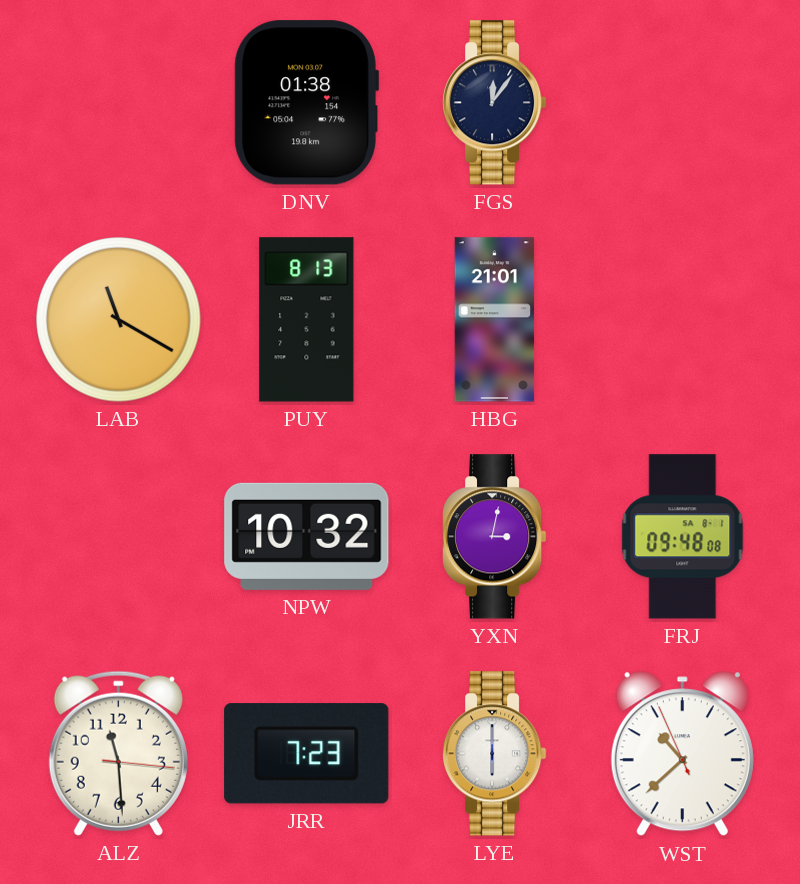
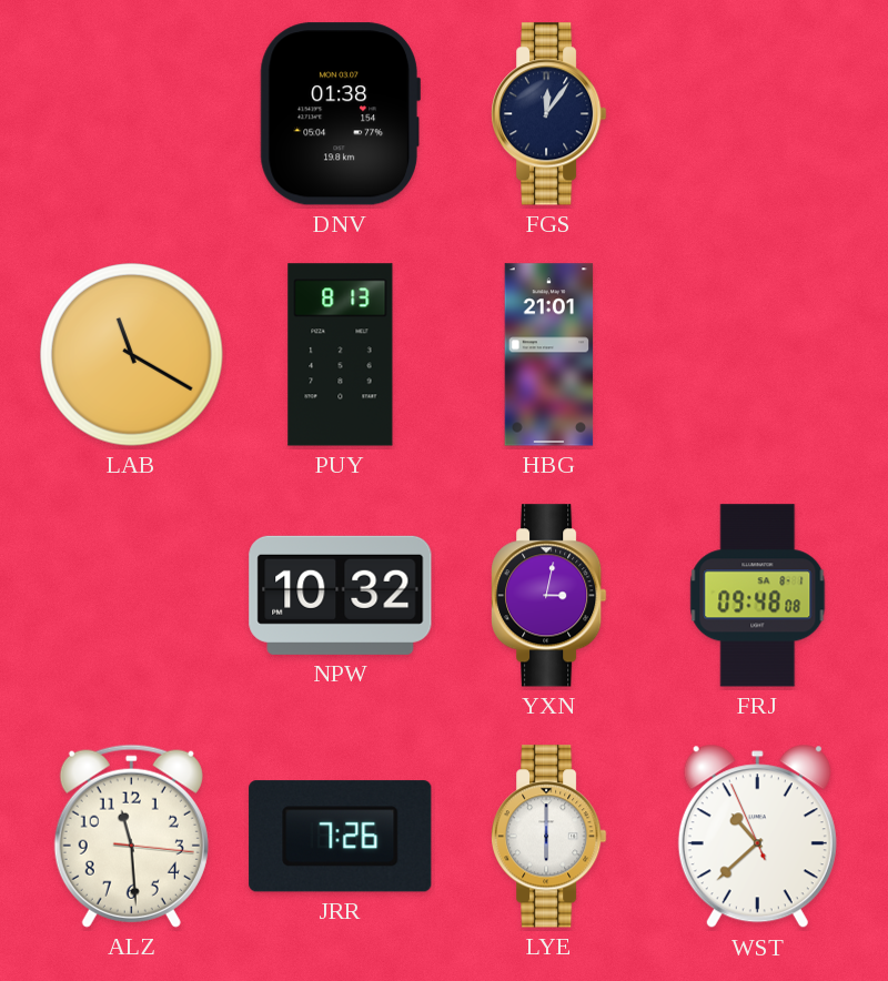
JRR: 7:23 -> 7:26
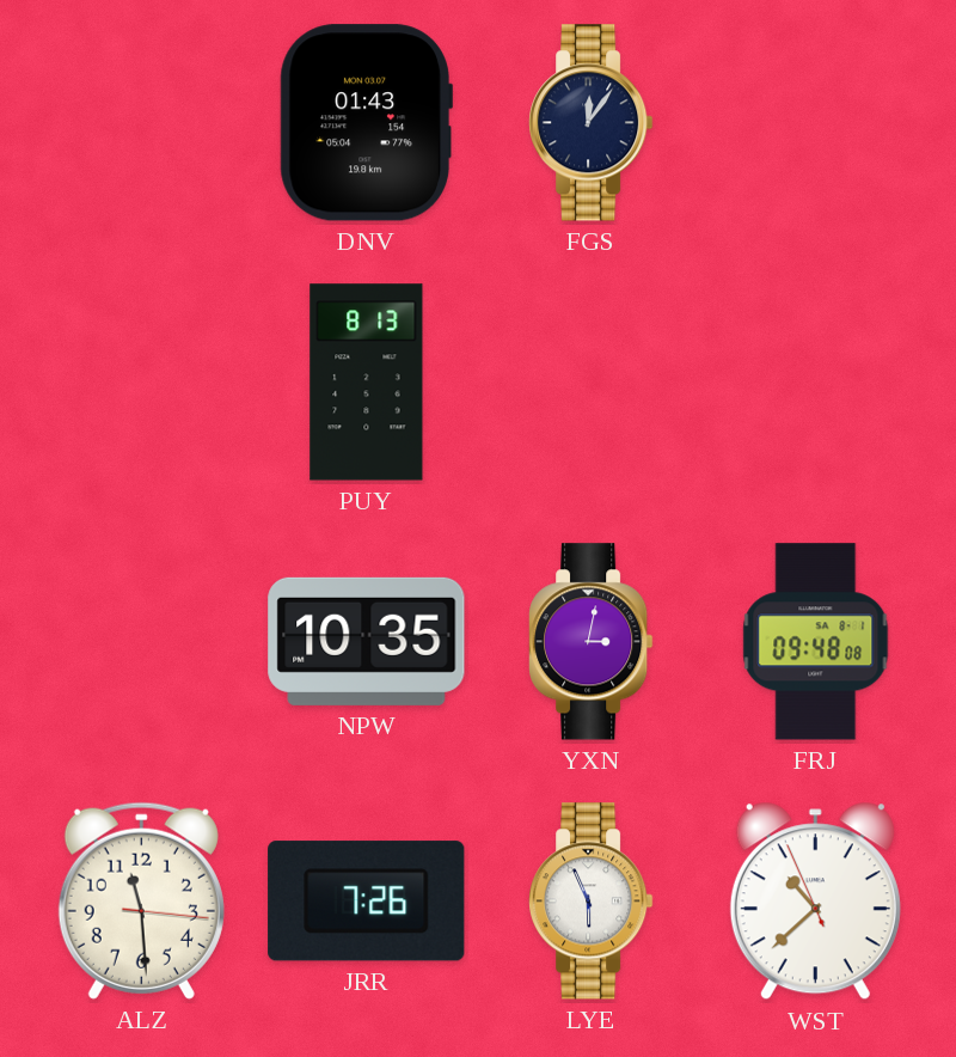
DNV: 01:38 -> 01:43
LAB: 11:20 -> none
HBG: 21:01 -> none
NPW: 10:32 -> 10:35
LYE: 6:00 -> 5:56
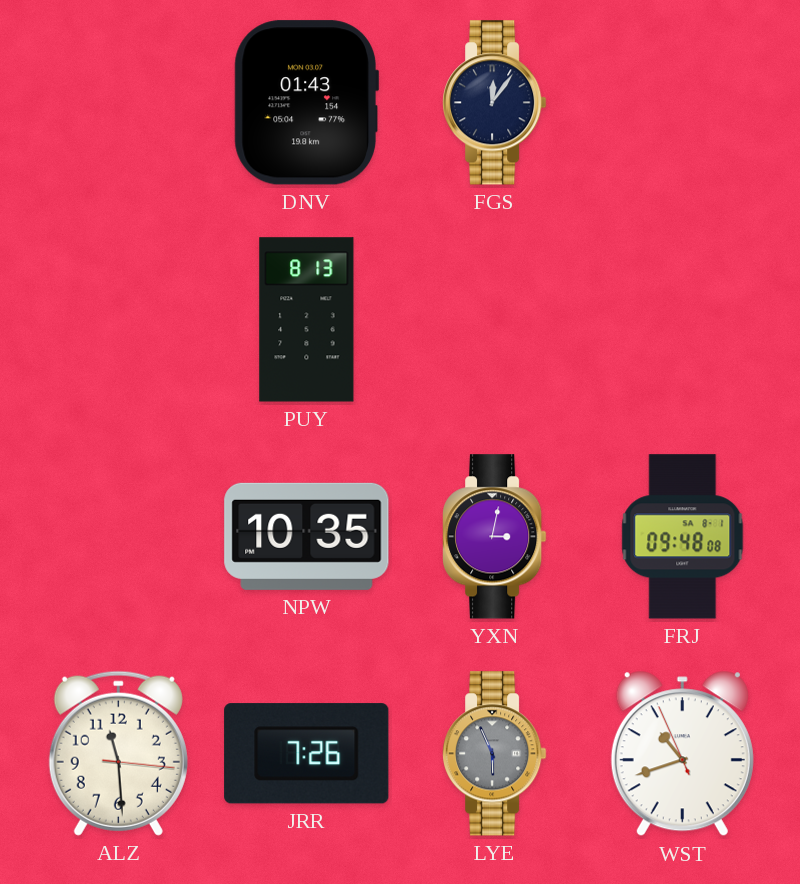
LYE dial: white -> grey
WST: 10:37 -> 10:41
